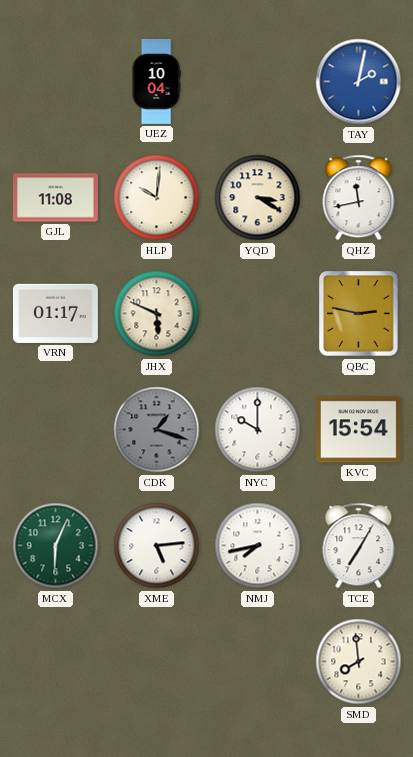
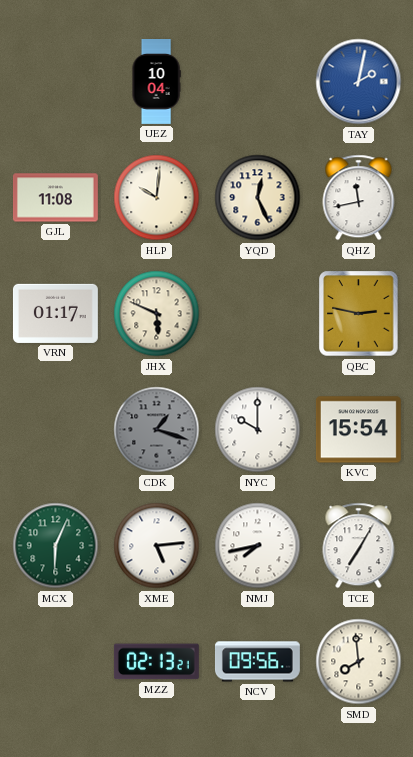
YQD: 3:20 -> 12:26
MZZ: none -> 02:13
NCV: none -> 09:56
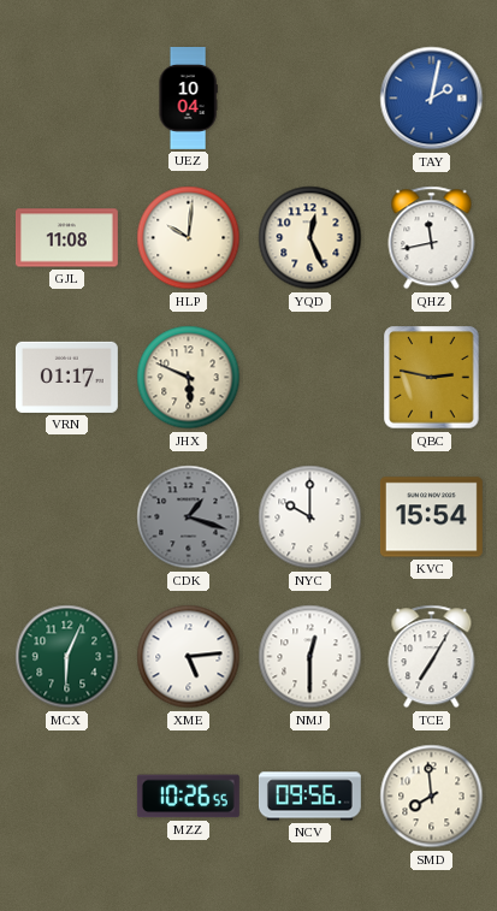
NMJ: 7:43 -> 12:30
MZZ: 02:13 -> 10:26
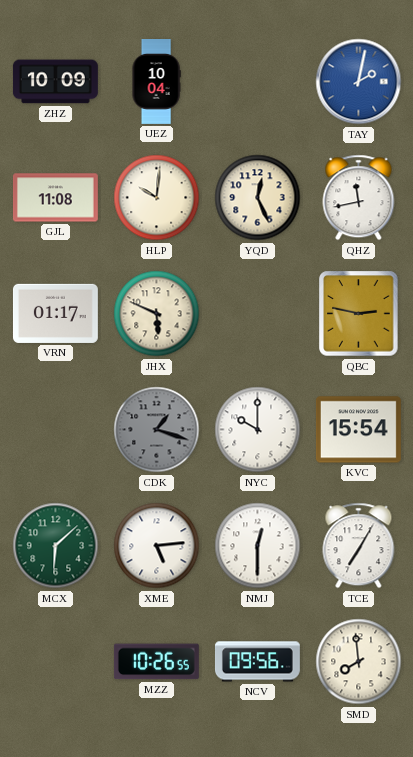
ZHZ: none -> 10:09
MCX: 6:04 -> 6:08
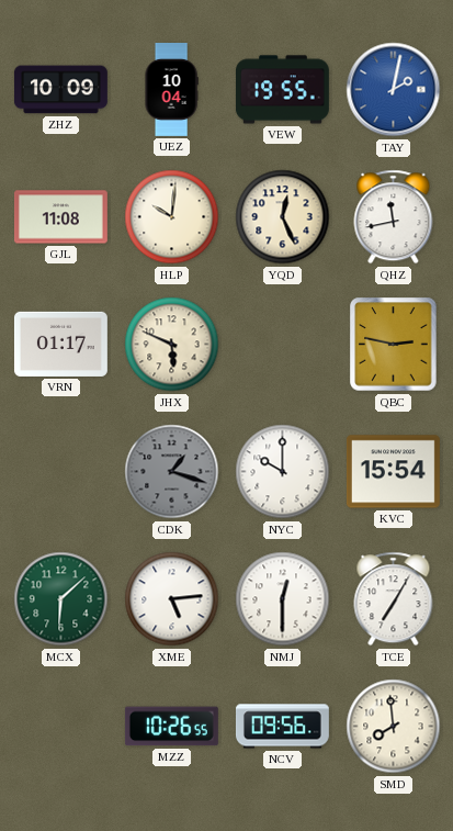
VEW: none -> 19:55
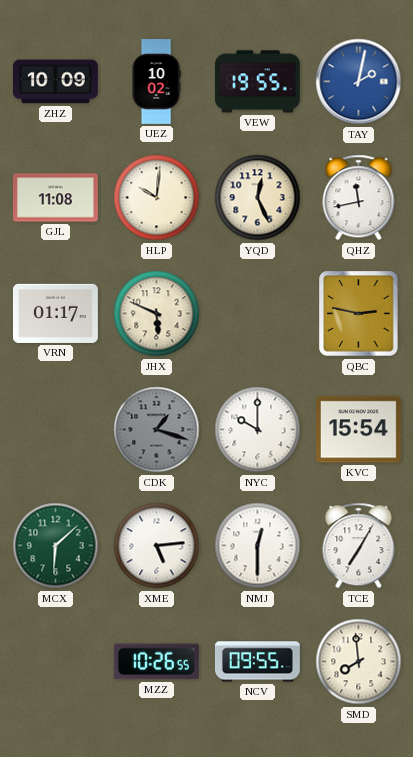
UEZ: 10:04 -> 10:02
NCV: 09:56 -> 09:55
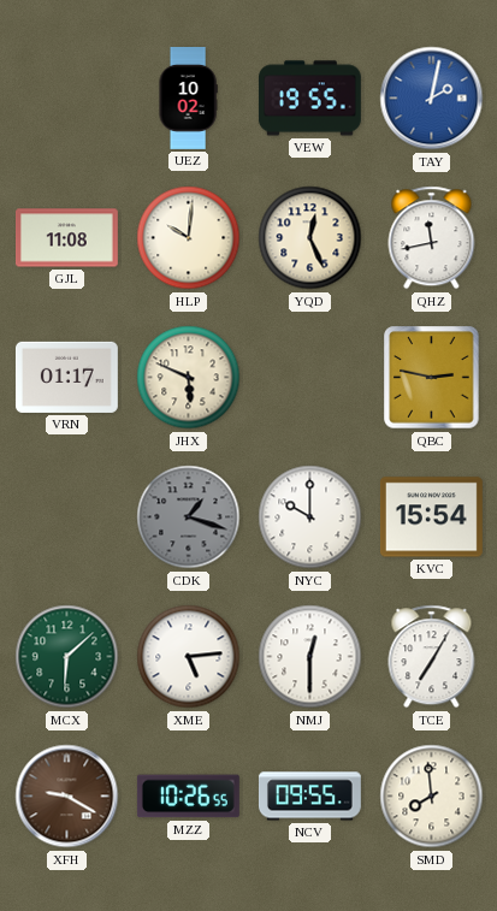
ZHZ: 10:09 -> none
XFH: none -> 9:20
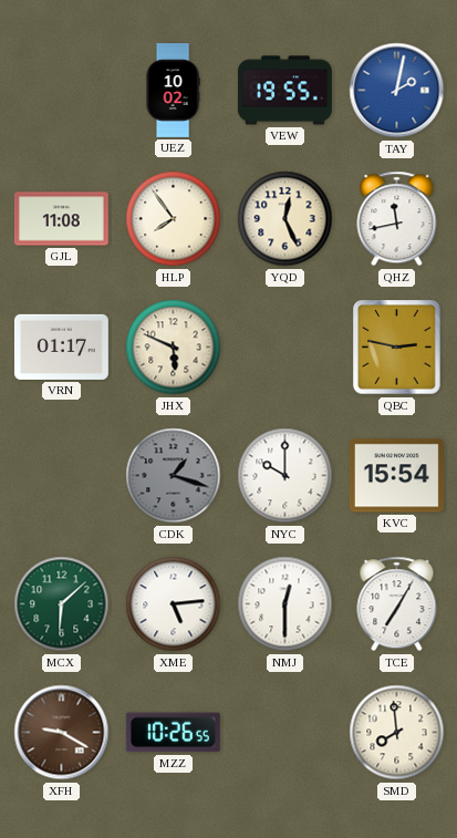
HLP: 10:01 -> 7:54
NCV: 09:55 -> none
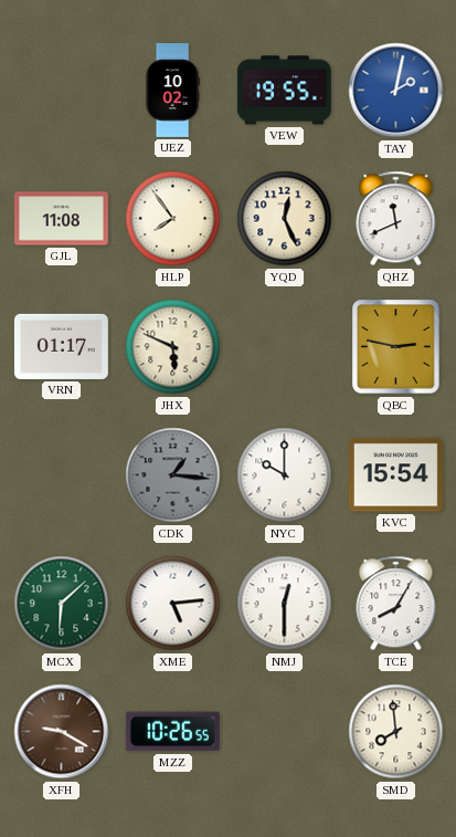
QHZ: 11:43 -> 11:41
CDK: 1:18 -> 1:16
TCE: 7:05 -> 8:05
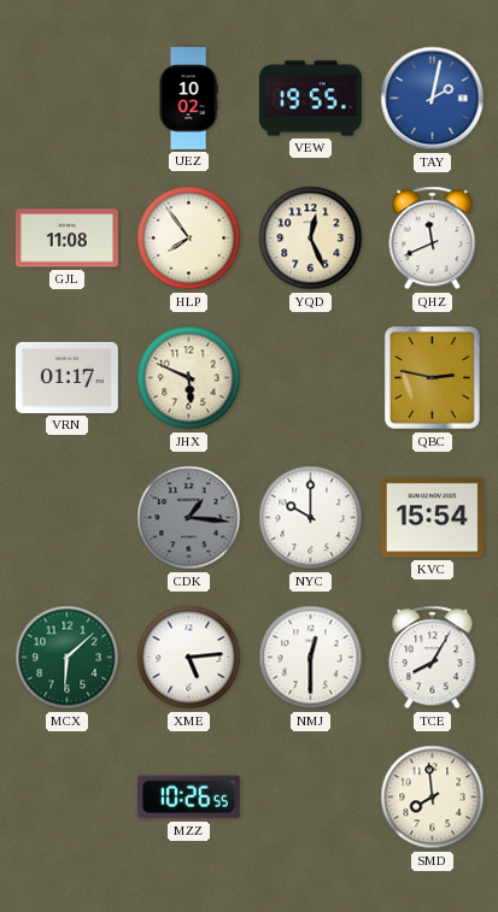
XFH: 9:20 -> none
